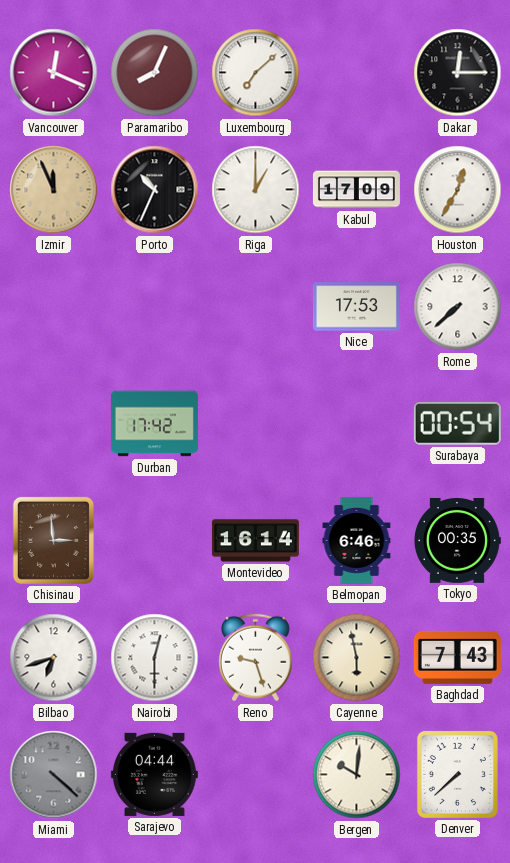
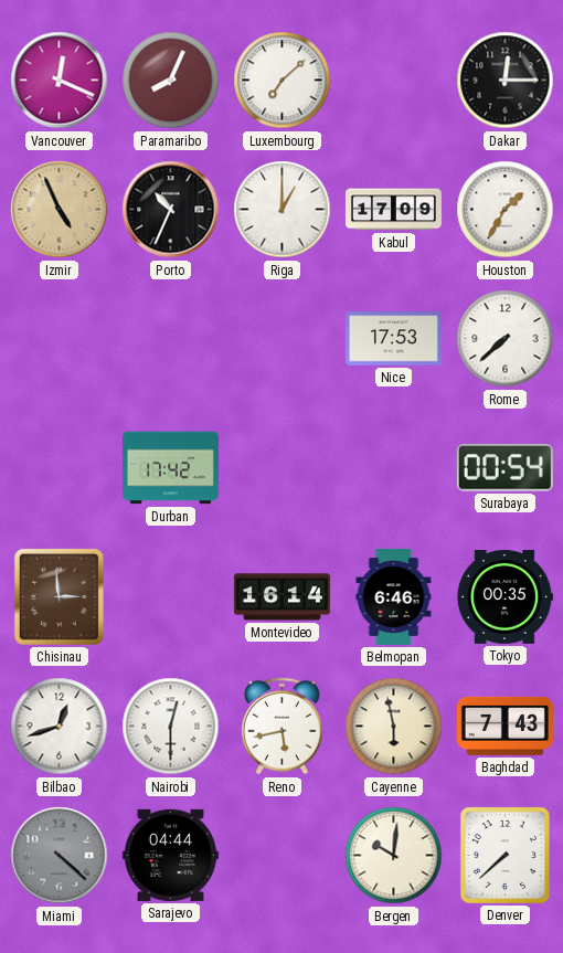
Izmir: 11:56 -> 4:56
Houston: 12:35 -> 1:35
Bilbao: 6:42 -> 12:42
Reno: 9:27 -> 5:43
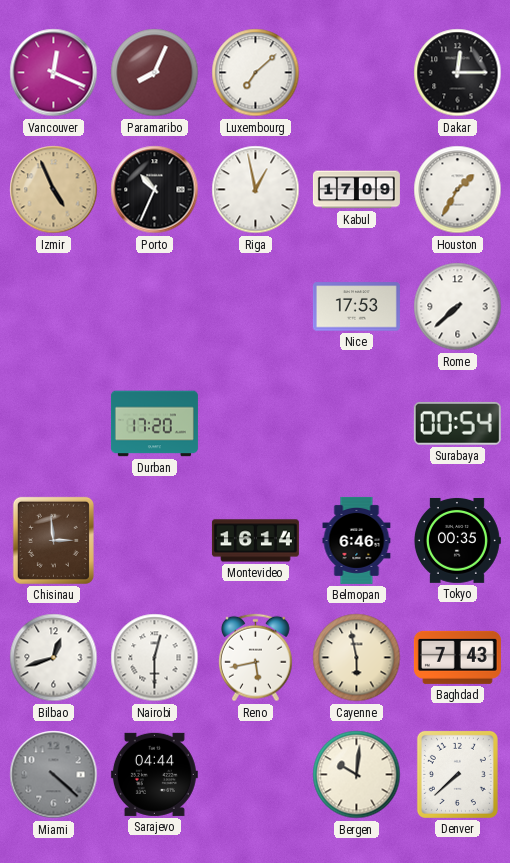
Riga: 1:00 -> 12:58
Durban: 17:42 -> 17:20
